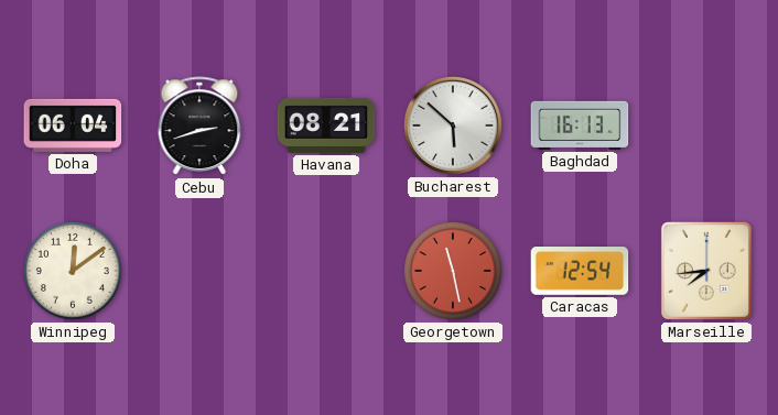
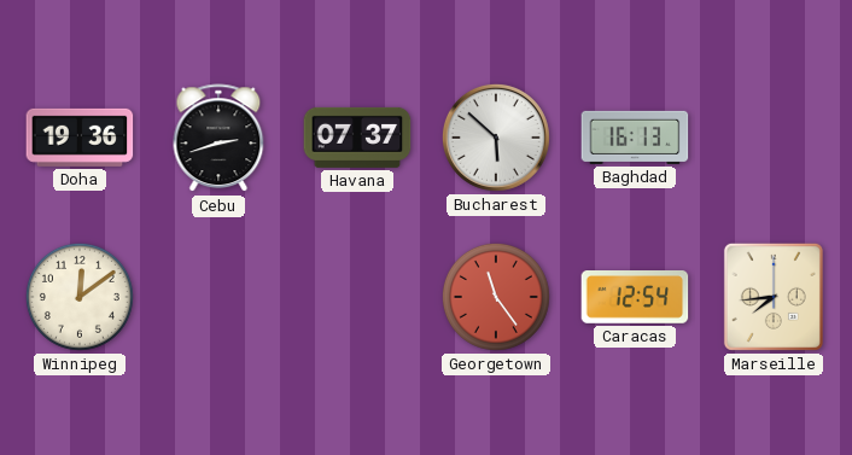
Doha: 06:04 -> 19:36
Havana: 08:21 -> 07:37
Georgetown: 11:28 -> 11:24
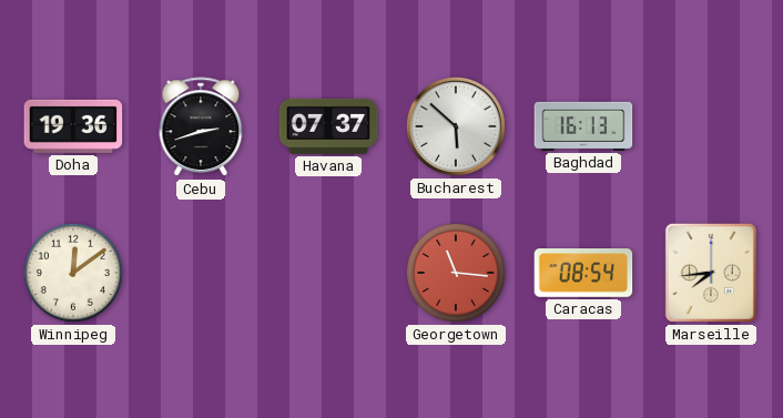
Georgetown: 11:24 -> 11:16
Caracas: 12:54 -> 08:54
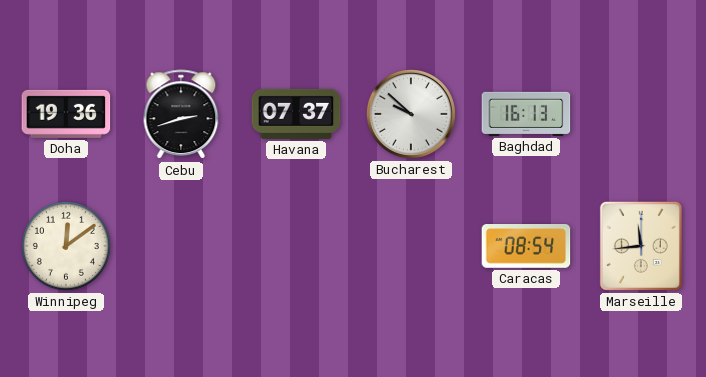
Bucharest: 5:52 -> 9:52
Georgetown: 11:16 -> none
Marseille: 7:44 -> 11:44
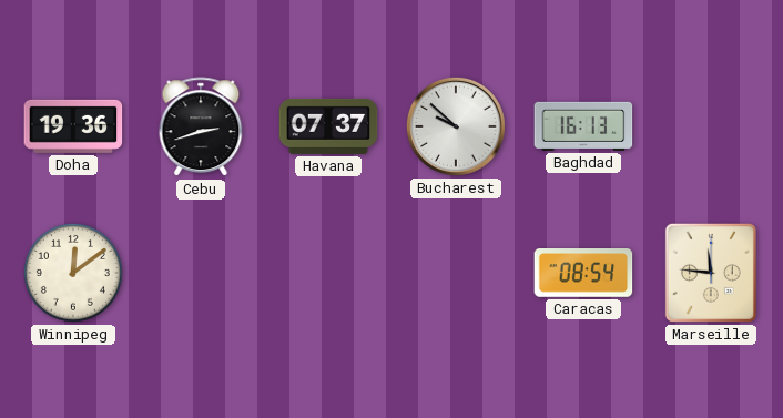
Marseille: 11:44 -> 11:46
